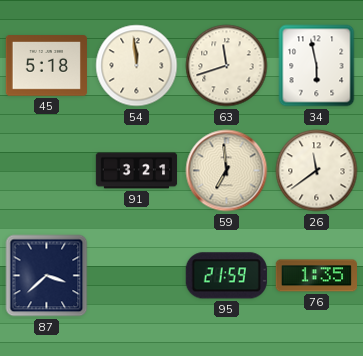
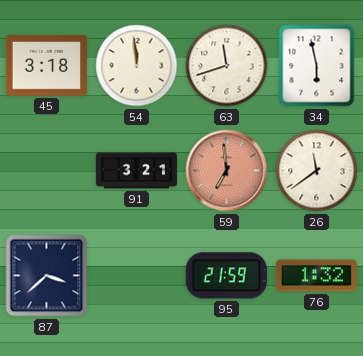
45: 5:18 -> 3:18
59 dial: cream -> salmon
76: 1:35 -> 1:32
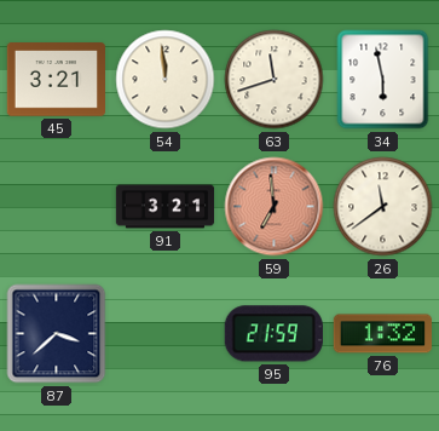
45: 3:18 -> 3:21
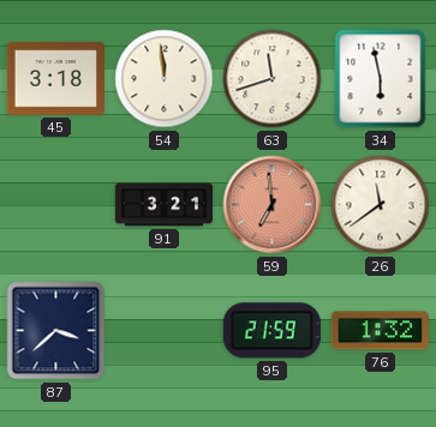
45: 3:21 -> 3:18
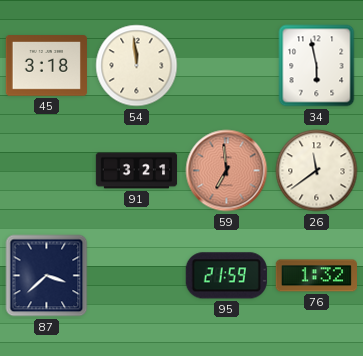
63: 11:42 -> none
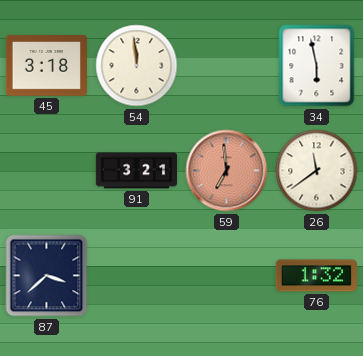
95: 21:59 -> none
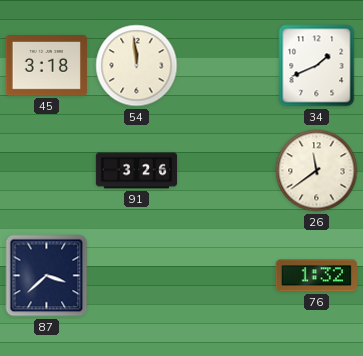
34: 5:58 -> 1:41
91: 3:21 -> 3:26
59: 6:59 -> none
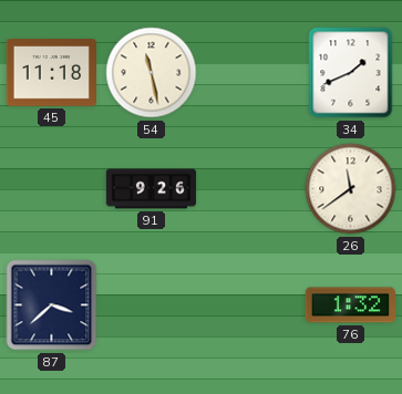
45: 3:18 -> 11:18
54: 11:59 -> 11:28
91: 3:26 -> 9:26
